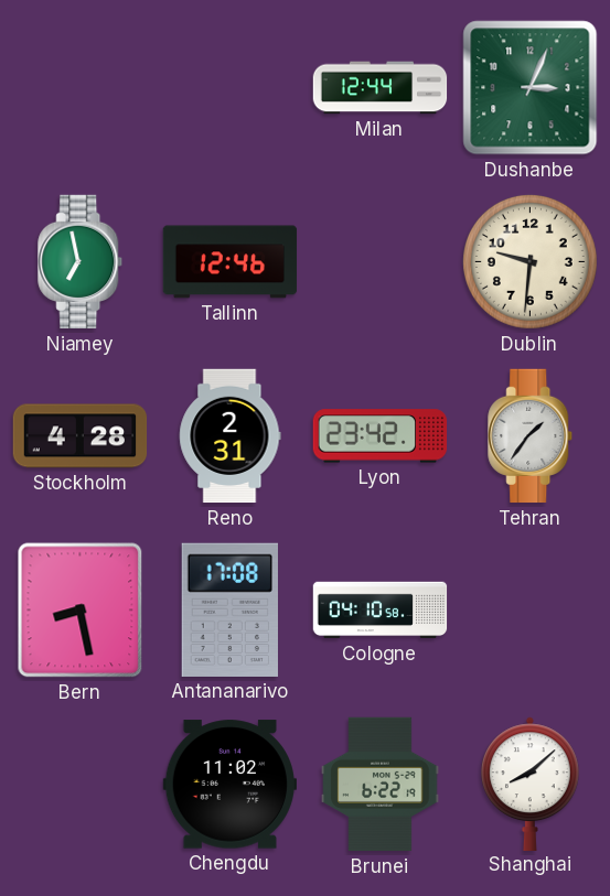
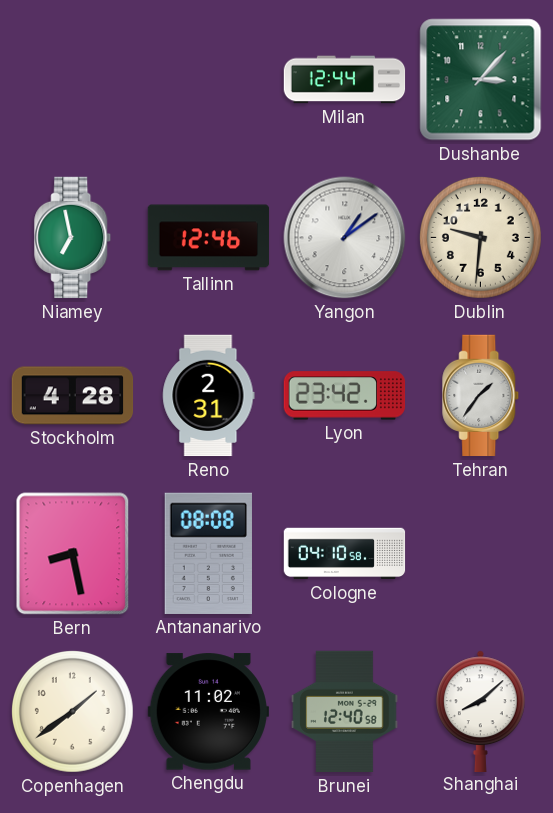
Dushanbe: 3:04 -> 3:07
Yangon: none -> 1:09
Antananarivo: 17:08 -> 08:08
Copenhagen: none -> 1:39
Brunei: 6:22 -> 12:40
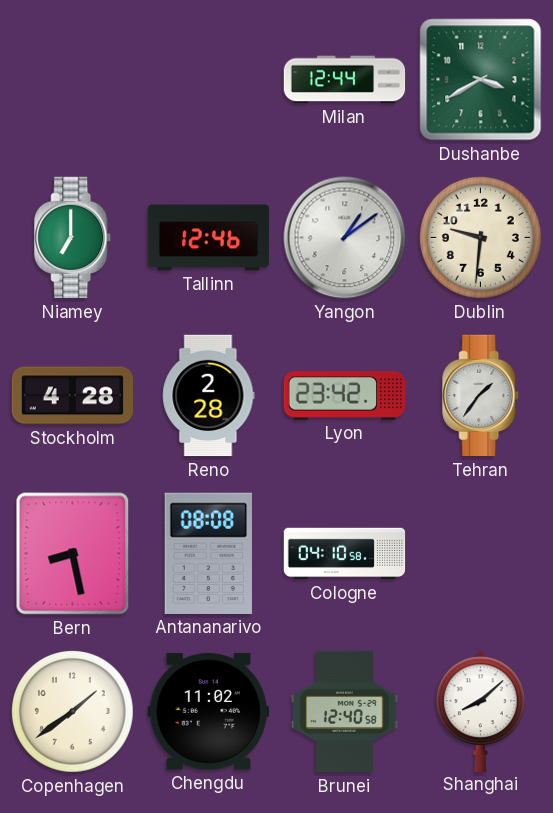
Dushanbe: 3:07 -> 3:40
Niamey: 6:58 -> 7:00
Reno: 2:31 -> 2:28
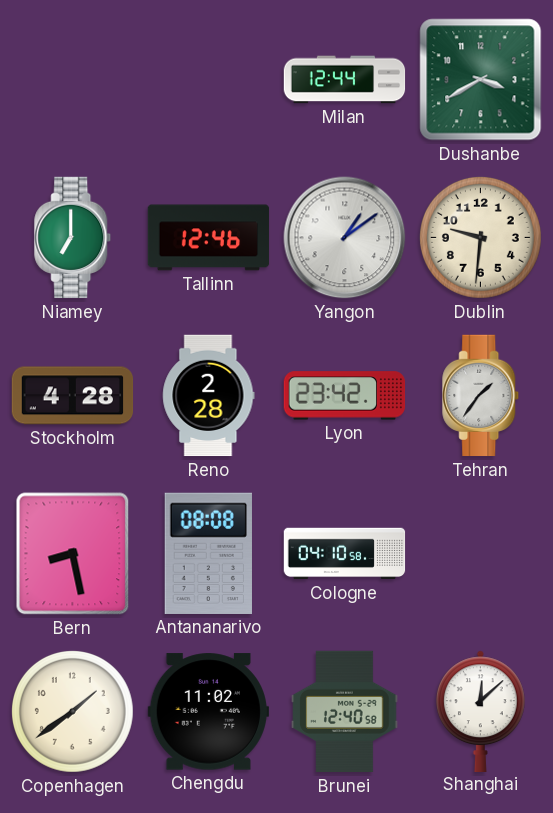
Shanghai: 8:08 -> 12:08
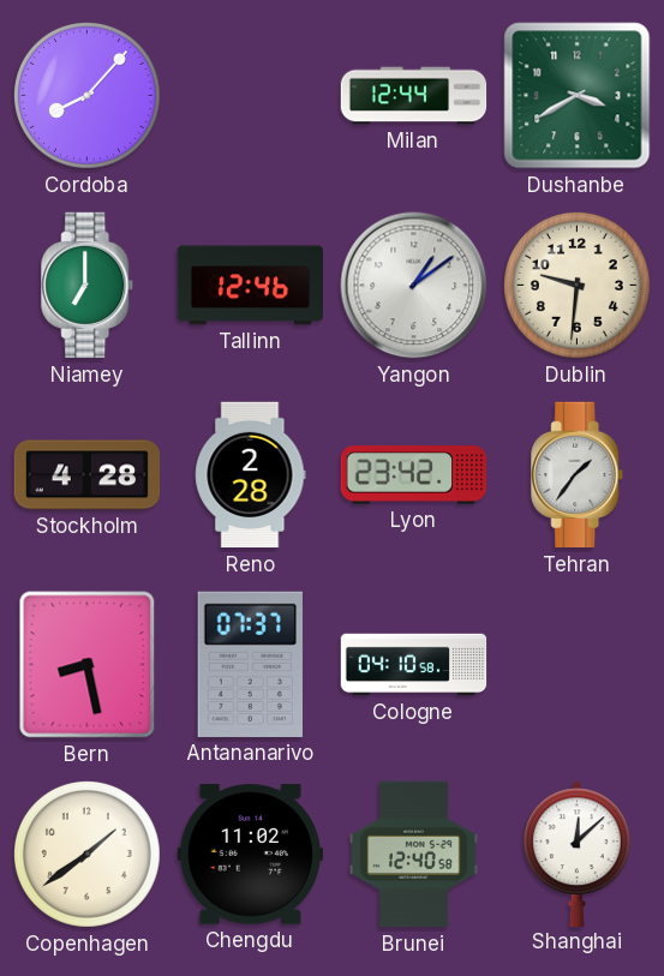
Cordoba: none -> 8:07
Antananarivo: 08:08 -> 07:37
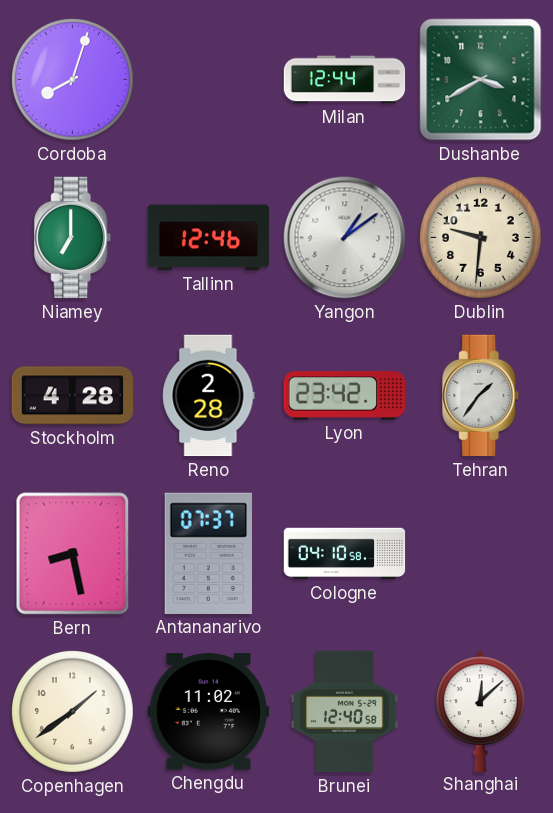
Cordoba: 8:07 -> 8:03
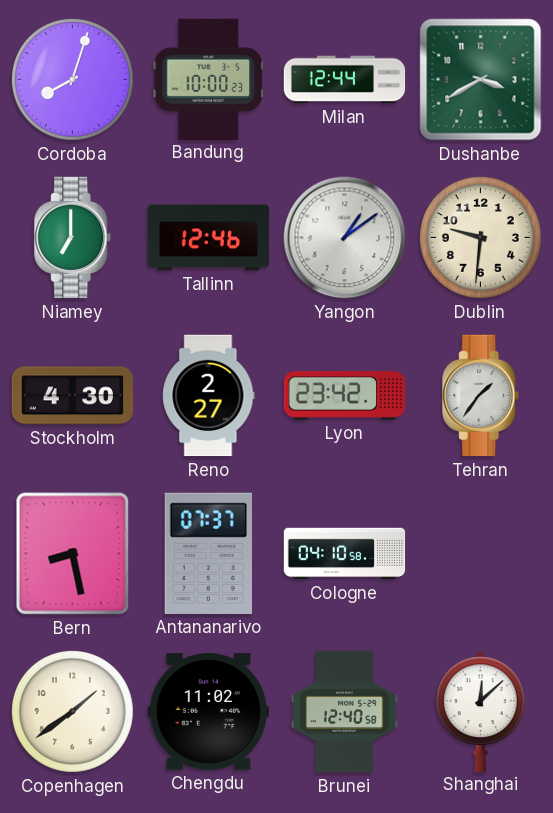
Bandung: none -> 10:00
Stockholm: 4:28 -> 4:30
Reno: 2:28 -> 2:27
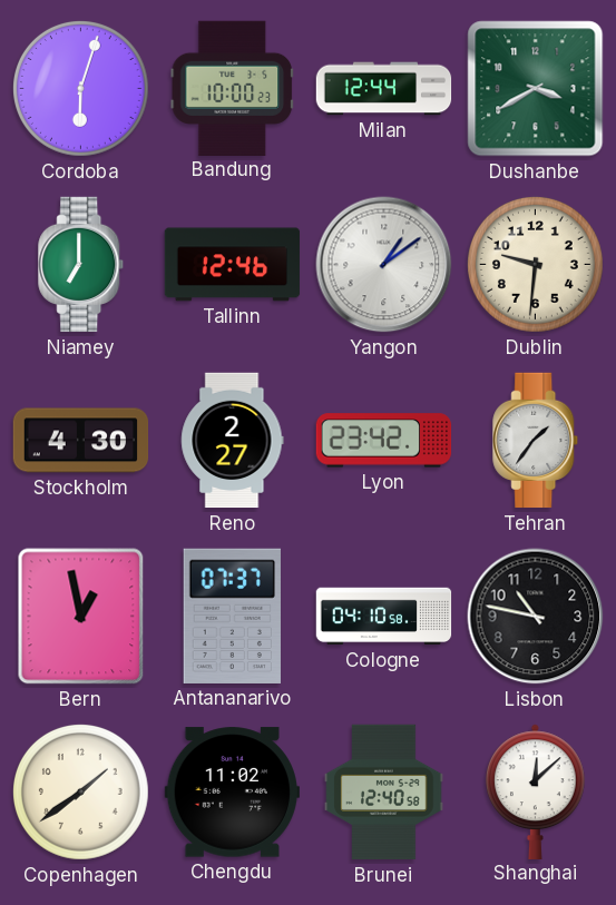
Cordoba: 8:03 -> 6:03
Bern: 8:28 -> 12:58
Lisbon: none -> 10:47
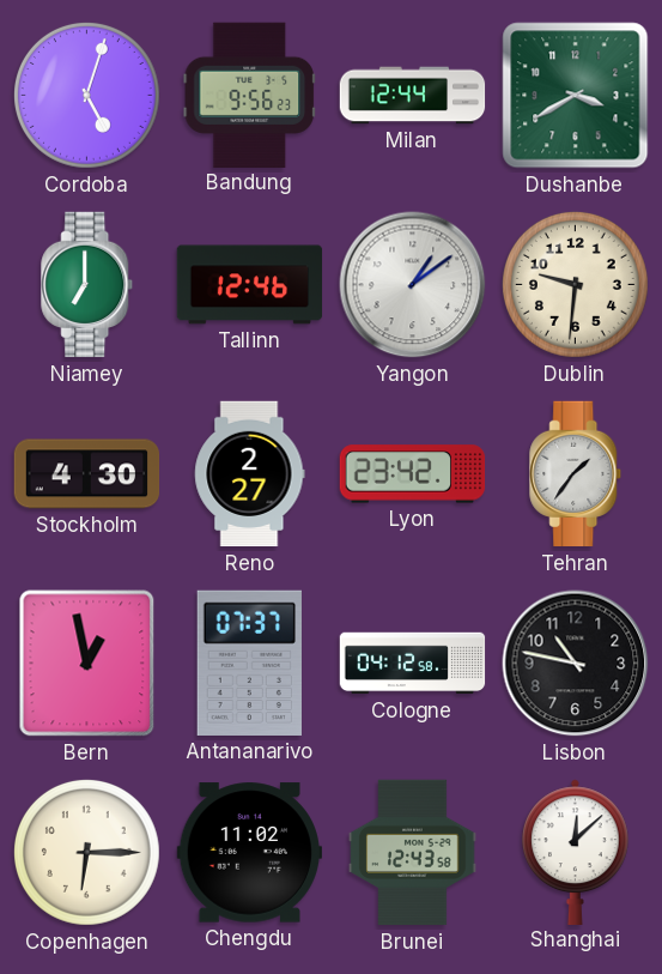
Cordoba: 6:03 -> 5:03
Bandung: 10:00 -> 9:56
Cologne: 04:10 -> 04:12
Copenhagen: 1:39 -> 6:15
Brunei: 12:40 -> 12:43
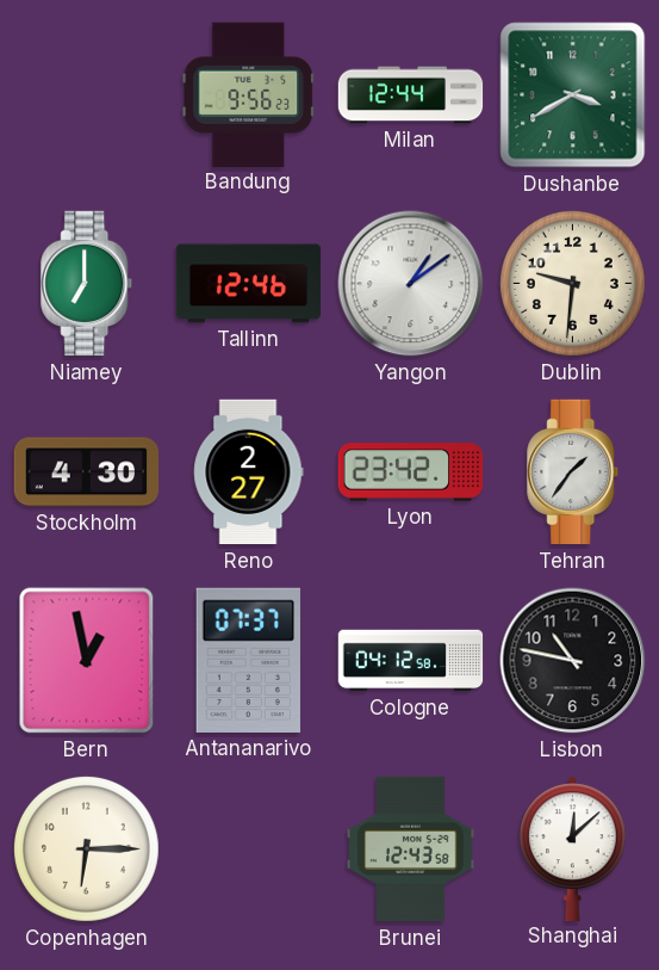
Cordoba: 5:03 -> none
Chengdu: 11:02 -> none
